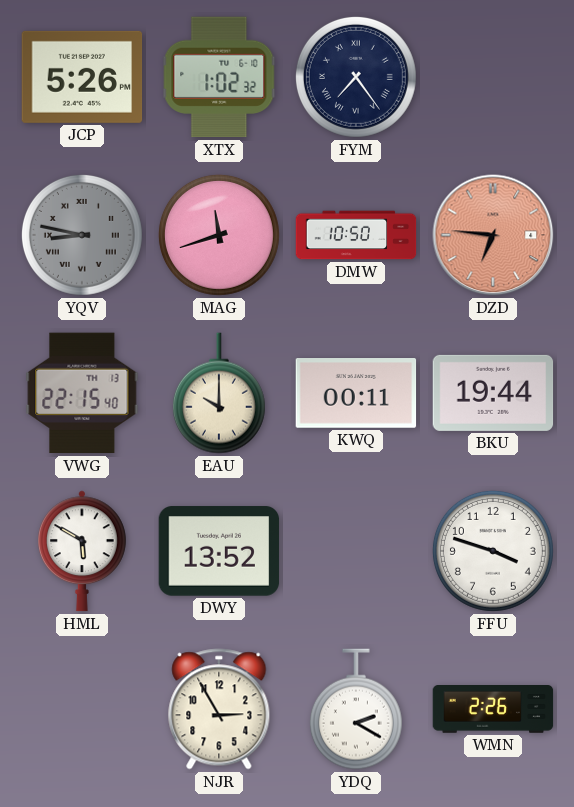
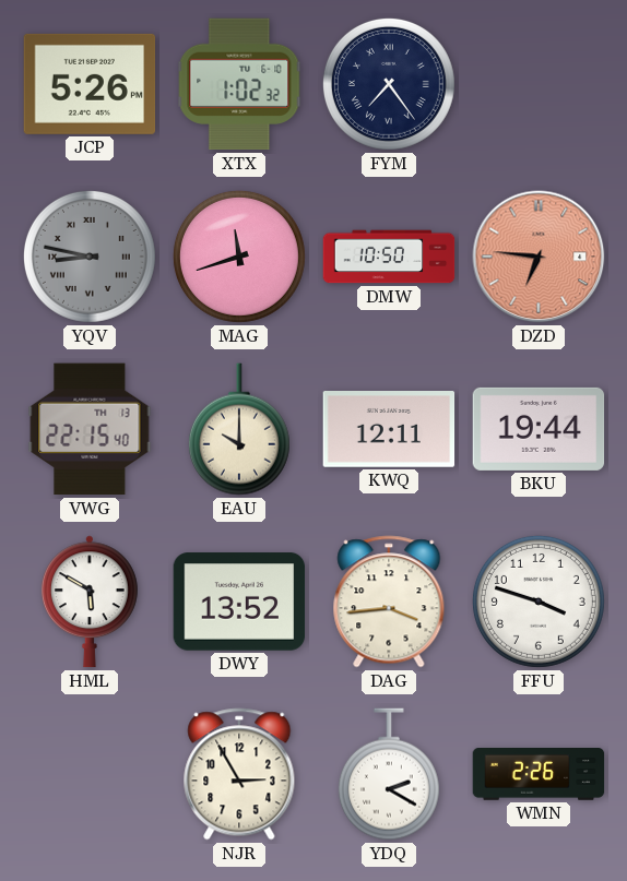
KWQ: 00:11 -> 12:11
DAG: none -> 3:44
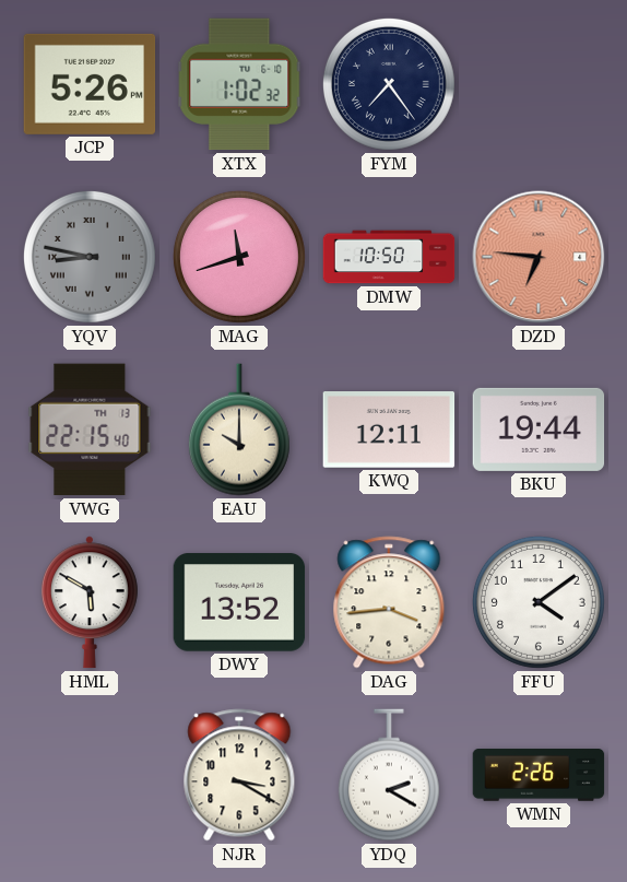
FFU: 3:48 -> 4:09
NJR: 2:55 -> 3:20
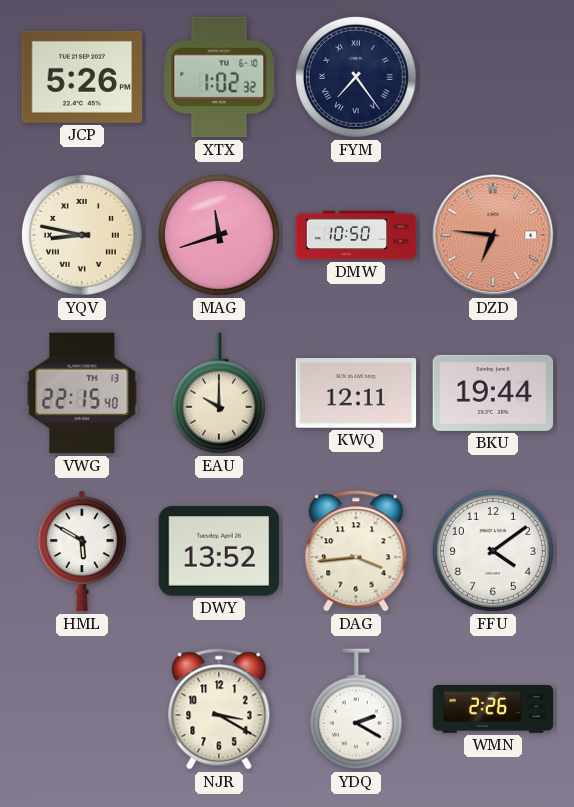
YQV dial: grey -> cream
